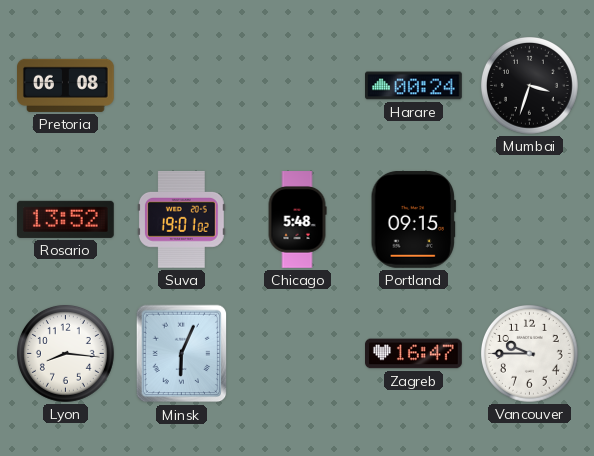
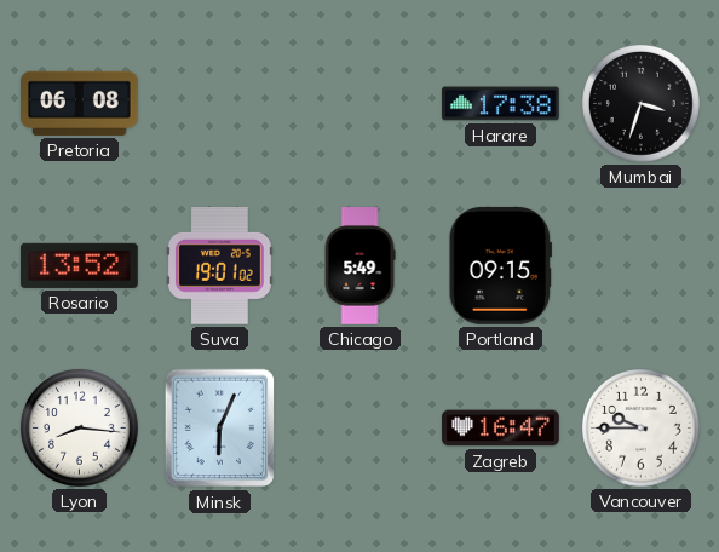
Harare: 00:24 -> 17:38
Chicago: 5:48 -> 5:49
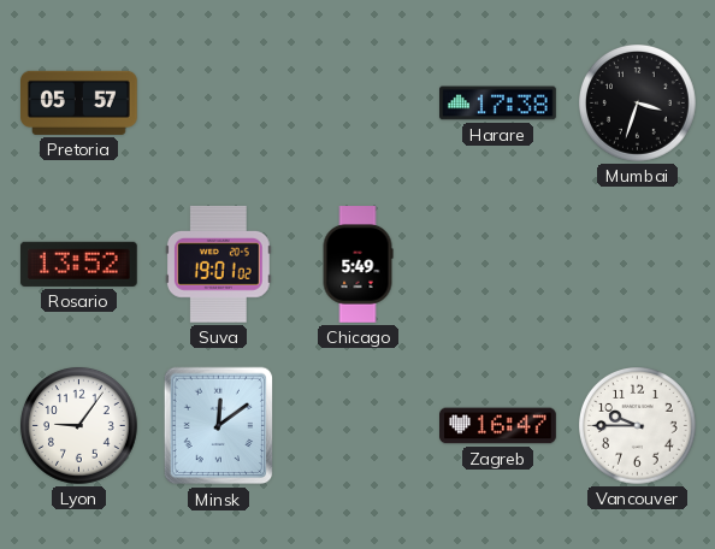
Pretoria: 06:08 -> 05:57
Portland: 09:15 -> none
Lyon: 8:16 -> 9:06
Minsk: 6:04 -> 12:09
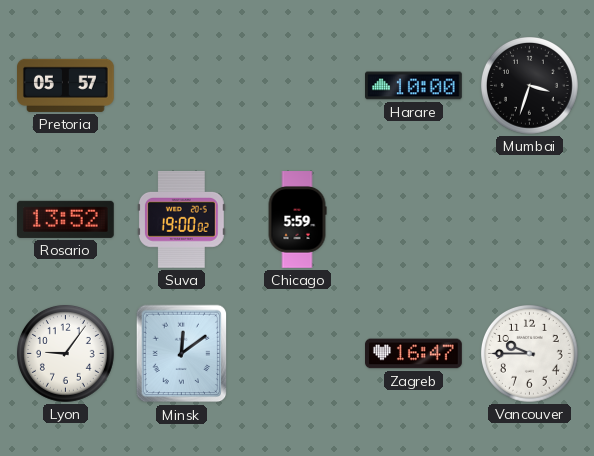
Harare: 17:38 -> 10:00
Suva: 19:01 -> 19:00
Chicago: 5:49 -> 5:59
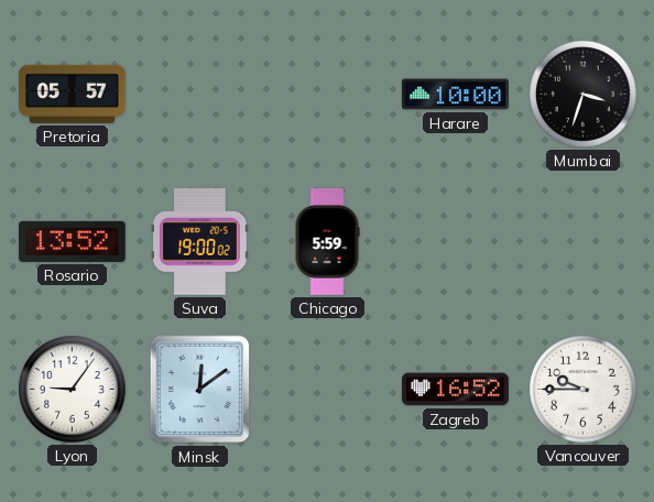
Zagreb: 16:47 -> 16:52
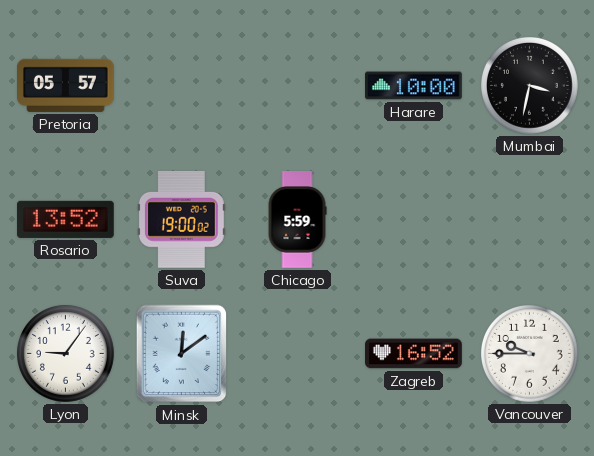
Mumbai: 3:33 -> 3:32
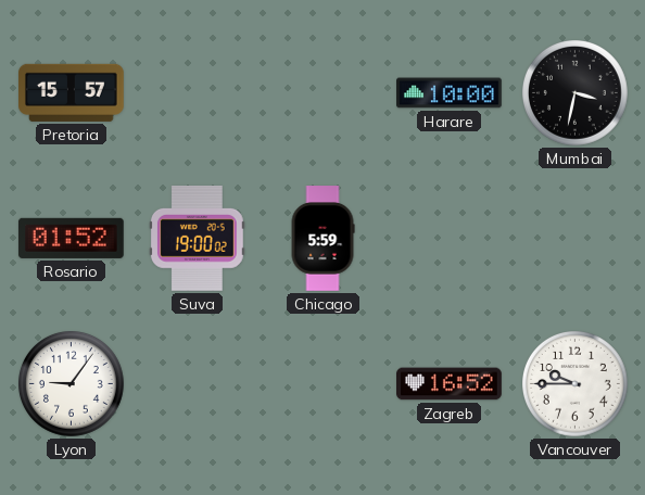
Pretoria: 05:57 -> 15:57
Rosario: 13:52 -> 01:52
Minsk: 12:09 -> none
